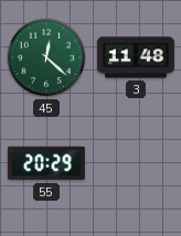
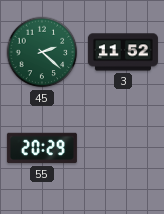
45: 12:22 -> 2:22
3: 11:48 -> 11:52
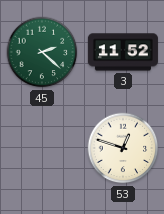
55: 20:29 -> none
53: none -> 12:48
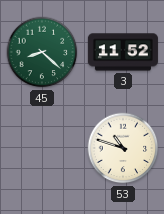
45: 2:22 -> 8:22
53: 12:48 -> 10:48
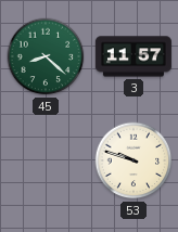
3: 11:52 -> 11:57
53: 10:48 -> 9:48
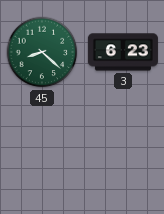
3: 11:57 -> 6:23
53: 9:48 -> none
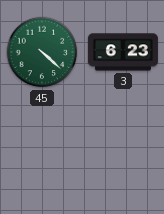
45: 8:22 -> 4:22
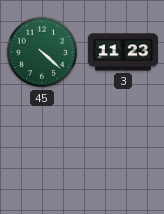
3: 6:23 -> 11:23
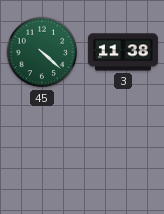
3: 11:23 -> 11:38
